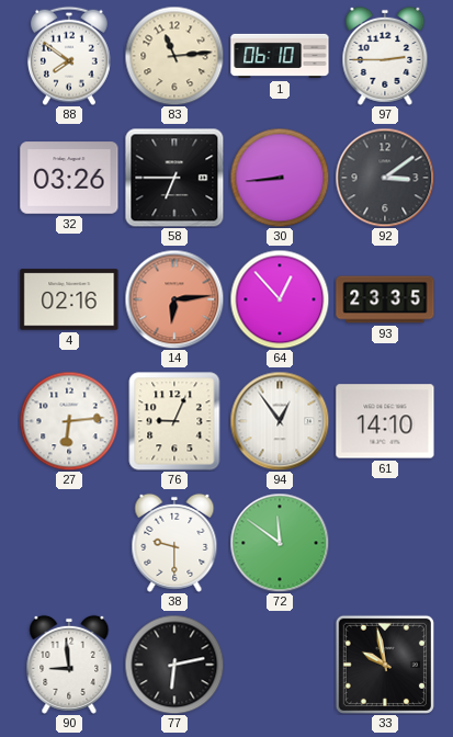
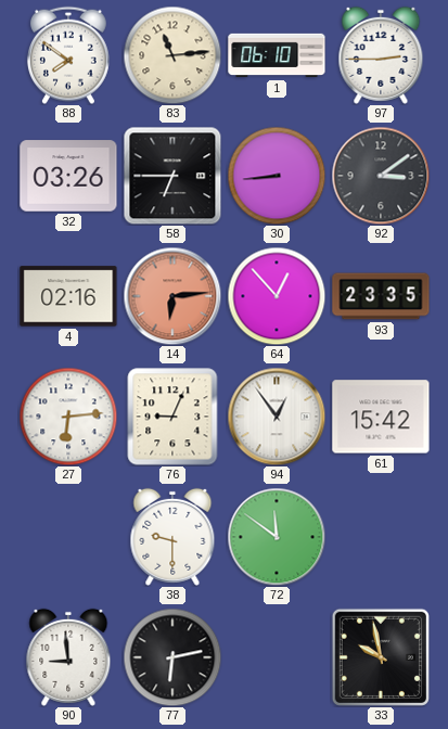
61: 14:10 -> 15:42
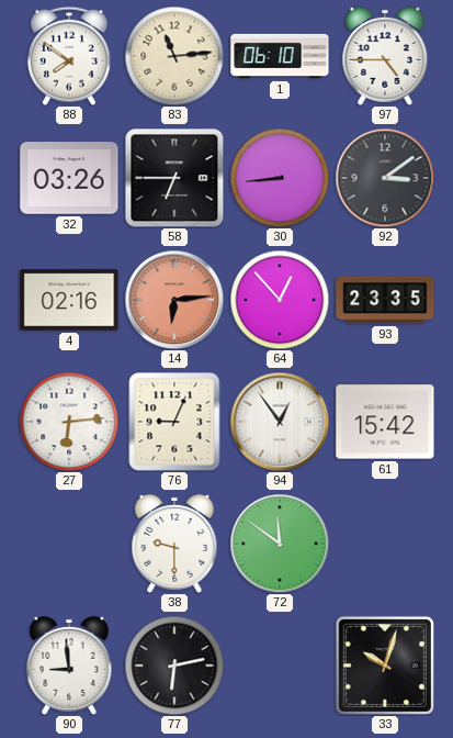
97: 2:45 -> 4:45
33: 9:58 -> 10:03
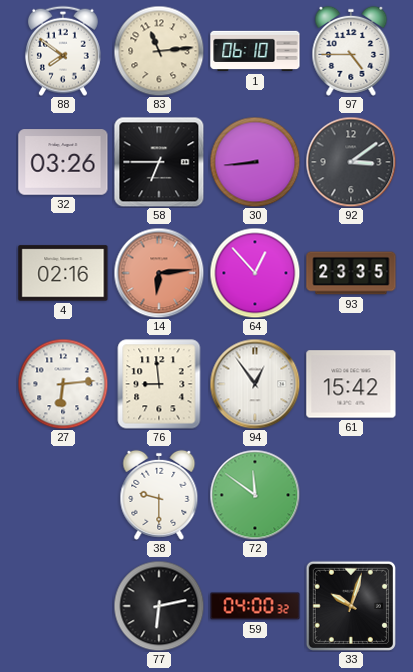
76: 9:04 -> 8:59
90: 8:59 -> none
59: none -> 04:00
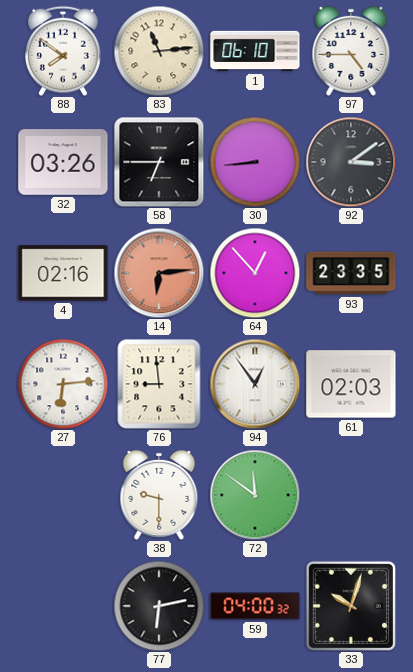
61: 15:42 -> 02:03
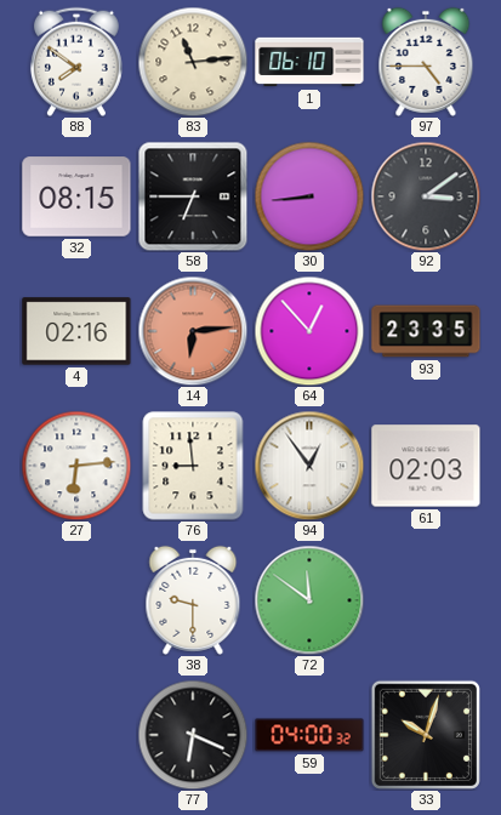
32: 03:26 -> 08:15
77: 6:13 -> 6:19
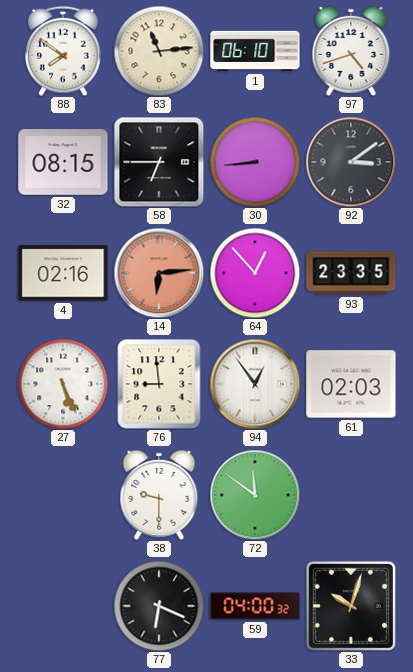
97: 4:45 -> 4:42
27: 6:14 -> 5:26
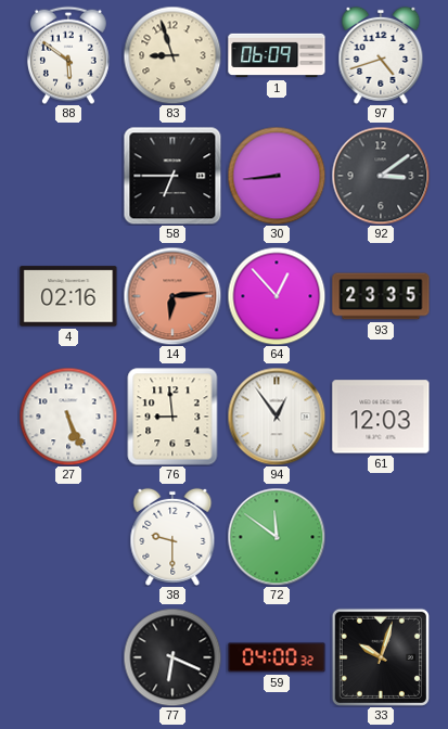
88: 7:51 -> 5:51
83: 11:14 -> 8:57
1: 06:10 -> 06:09
32: 08:15 -> none
61: 02:03 -> 12:03
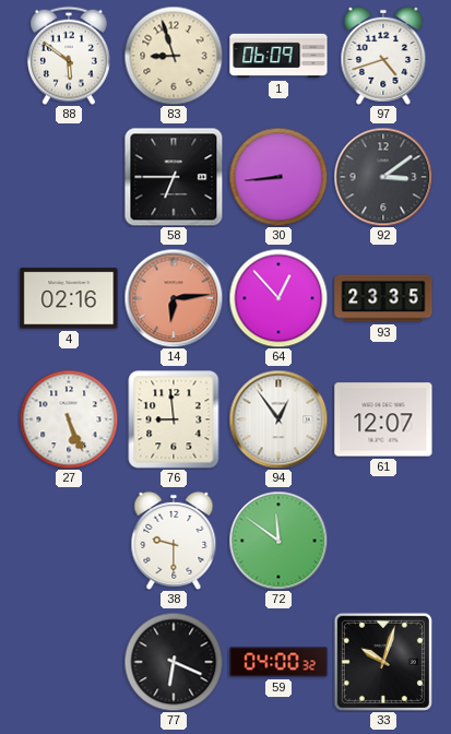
61: 12:03 -> 12:07
